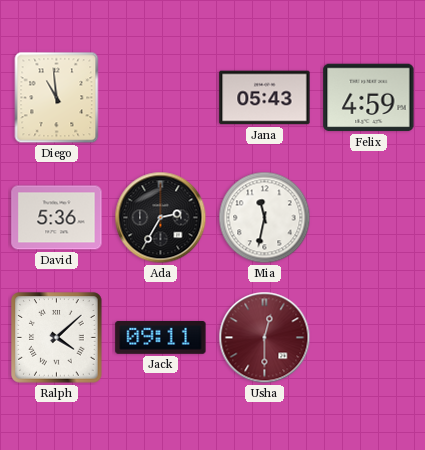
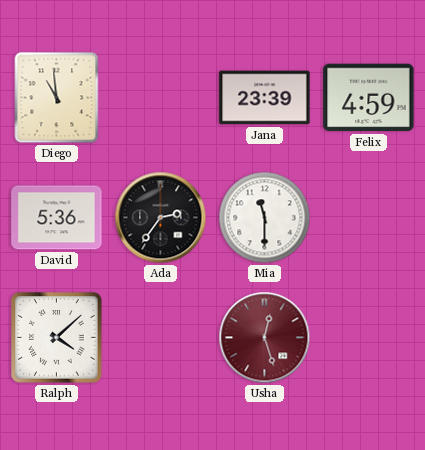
Jana: 05:43 -> 23:39
Ada: 2:35 -> 2:36
Mia: 11:32 -> 11:30
Jack: 09:11 -> none
Usha: 12:30 -> 12:27
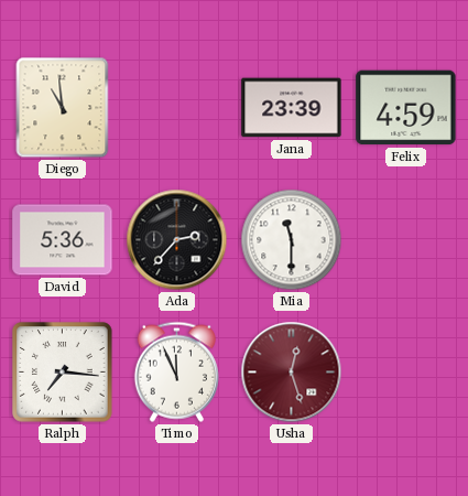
Ada: 2:36 -> 2:37
Ralph: 4:08 -> 7:16
Timo: none -> 11:56
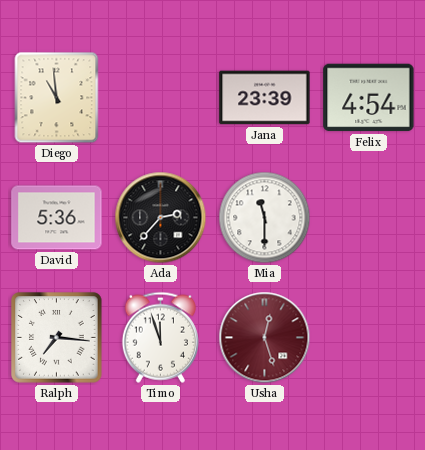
Felix: 4:59 -> 4:54
Timo: 11:56 -> 11:57
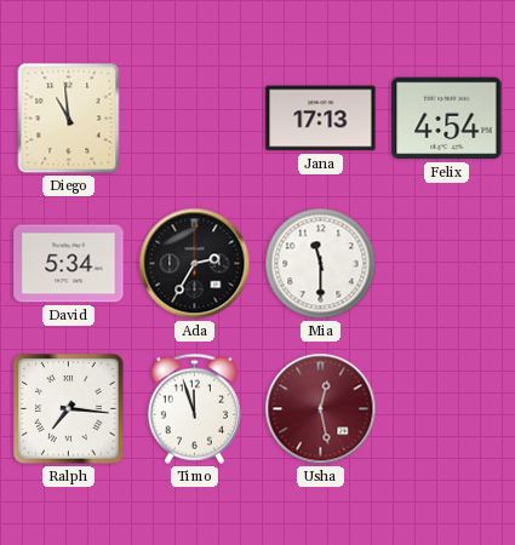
Jana: 23:39 -> 17:13
David: 5:36 -> 5:34
Ada: 2:37 -> 2:35
Usha: 12:27 -> 12:28
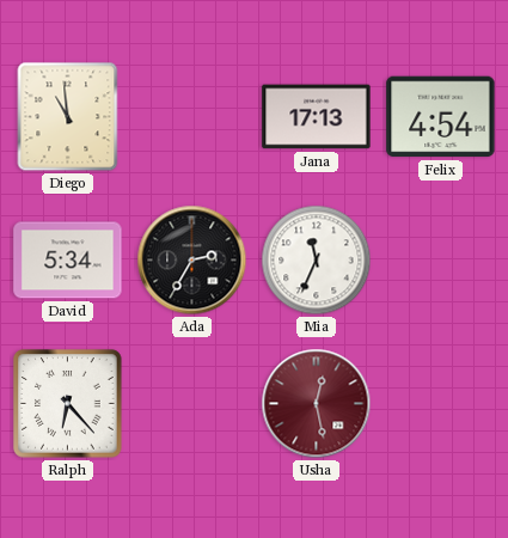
Mia: 11:30 -> 11:34
Ralph: 7:16 -> 6:23
Timo: 11:57 -> none
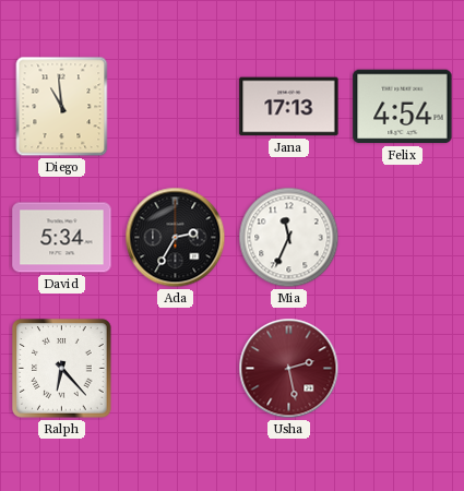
Usha: 12:28 -> 2:28
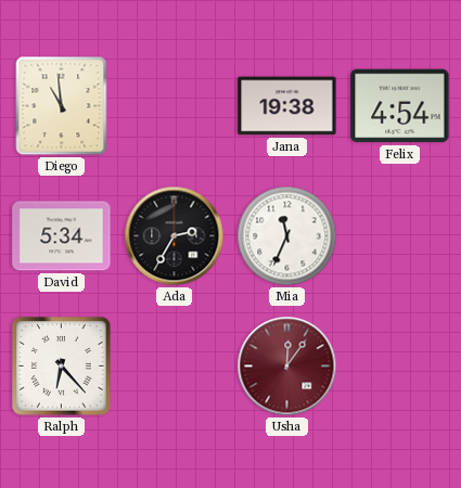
Jana: 17:13 -> 19:38
Usha: 2:28 -> 12:06
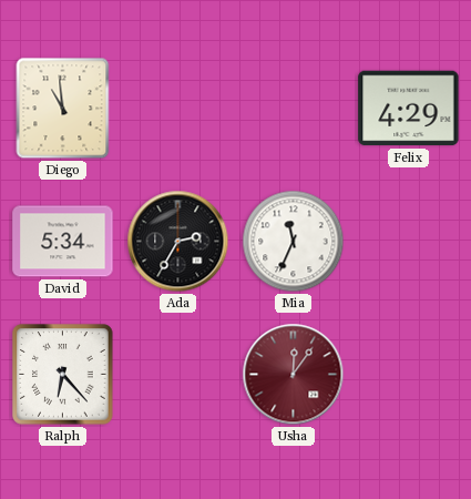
Jana: 19:38 -> none
Felix: 4:54 -> 4:29
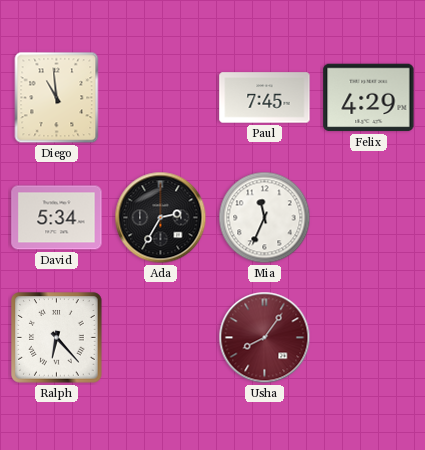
Paul: none -> 7:45
Usha: 12:06 -> 8:06
